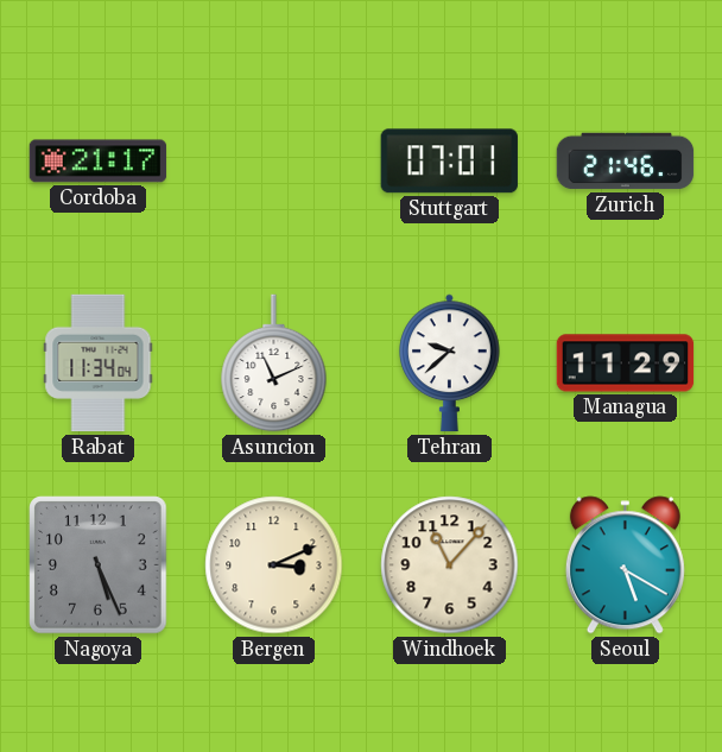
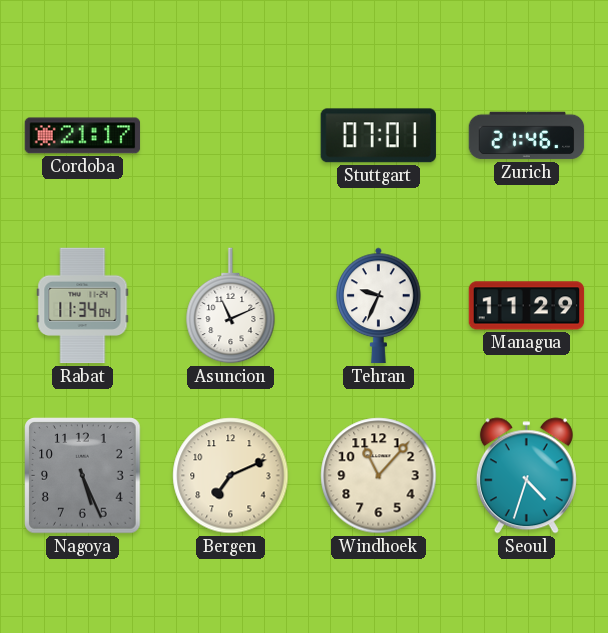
Tehran: 9:38 -> 9:34
Bergen: 3:11 -> 7:11
Seoul: 5:20 -> 4:33
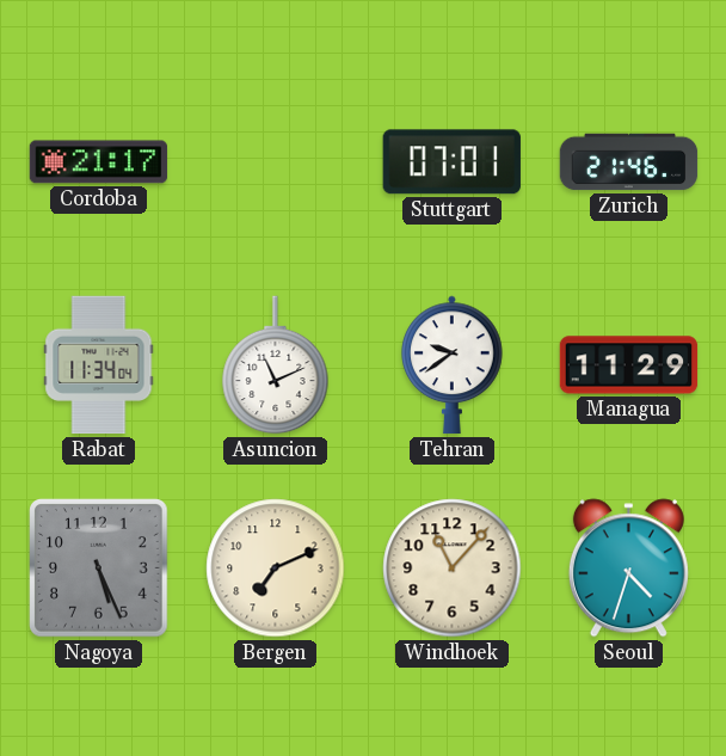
Tehran: 9:34 -> 9:39
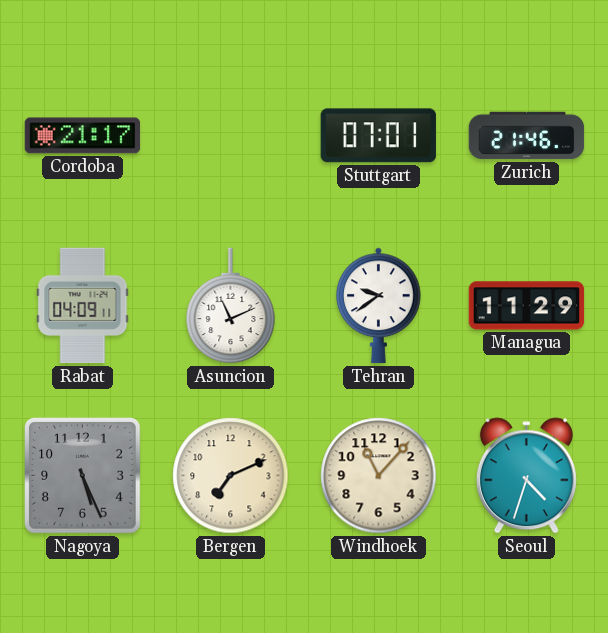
Rabat: 11:34 -> 04:09
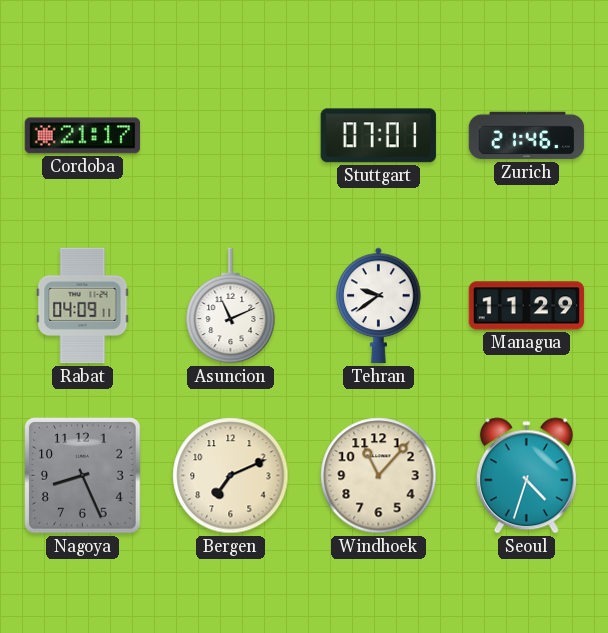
Nagoya: 5:26 -> 8:26
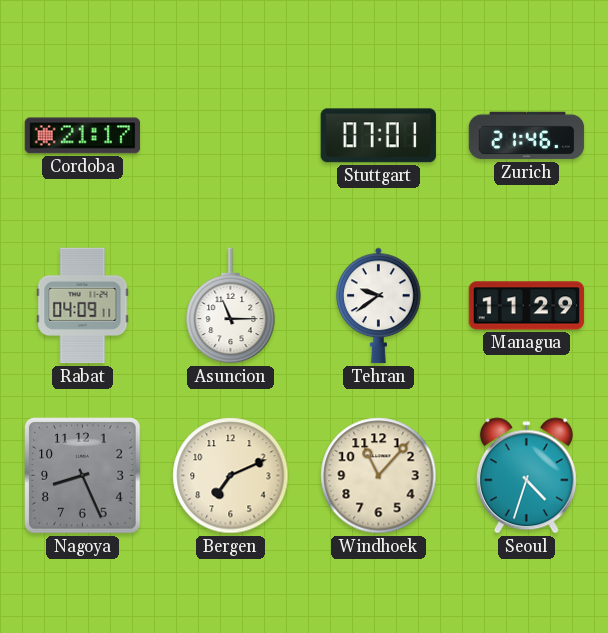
Asuncion: 11:11 -> 11:15
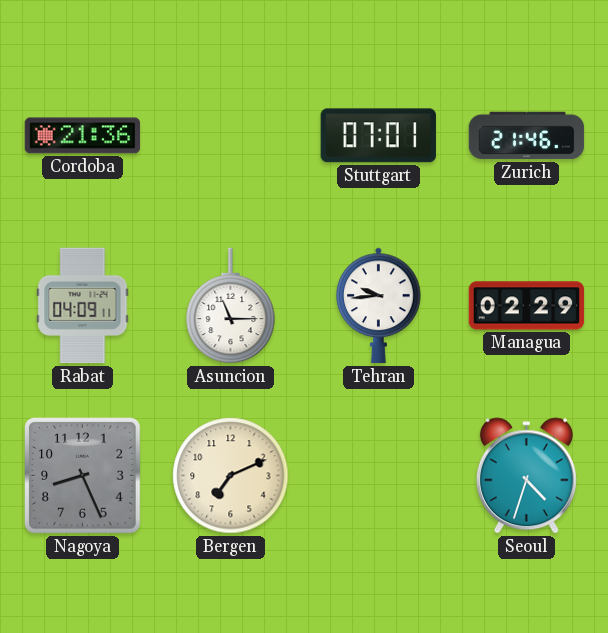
Cordoba: 21:17 -> 21:36
Tehran: 9:39 -> 9:44
Managua: 11:29 -> 02:29
Windhoek: 11:07 -> none
